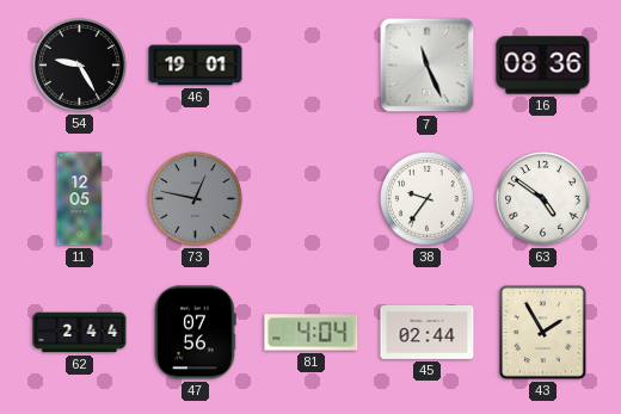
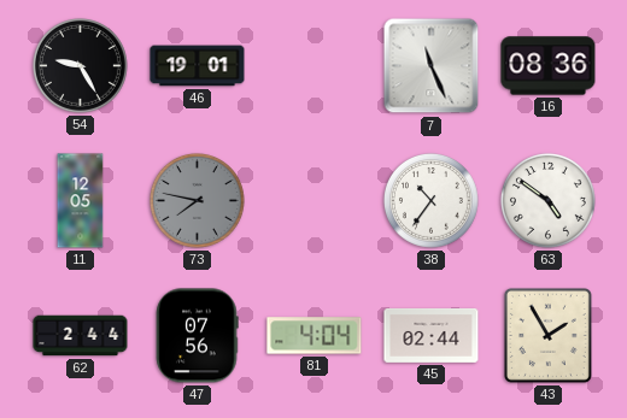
73: 12:47 -> 7:47
38: 9:36 -> 10:36
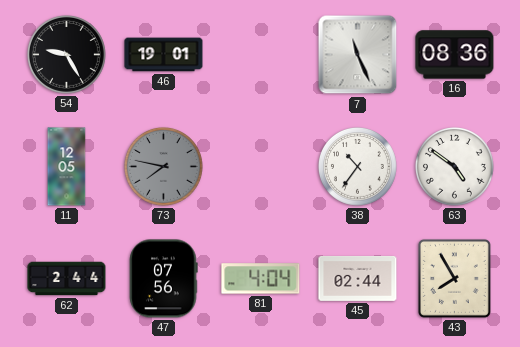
43: 1:55 -> 7:55
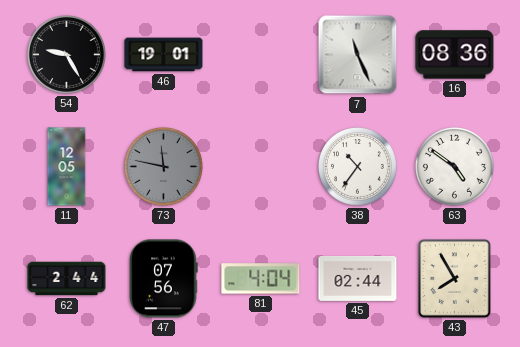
73: 7:47 -> 11:47
